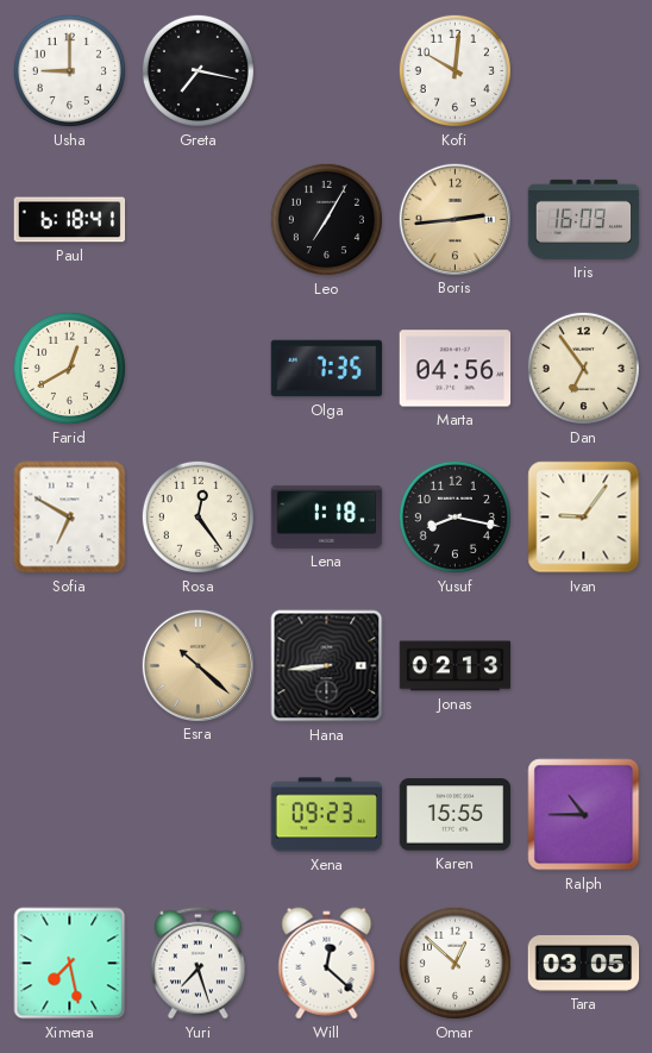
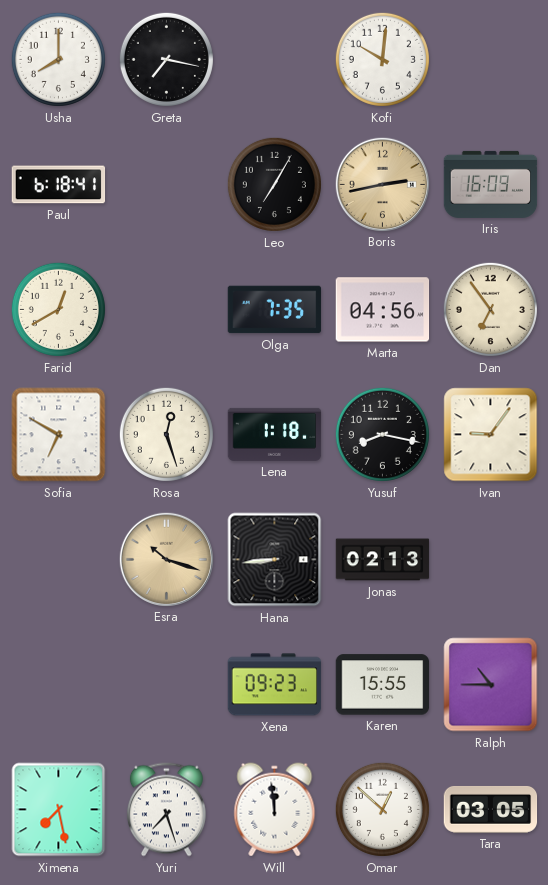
Usha: 9:00 -> 8:00
Boris: 2:44 -> 2:43
Rosa: 12:24 -> 12:27
Esra: 10:22 -> 10:18
Will: 12:22 -> 11:59
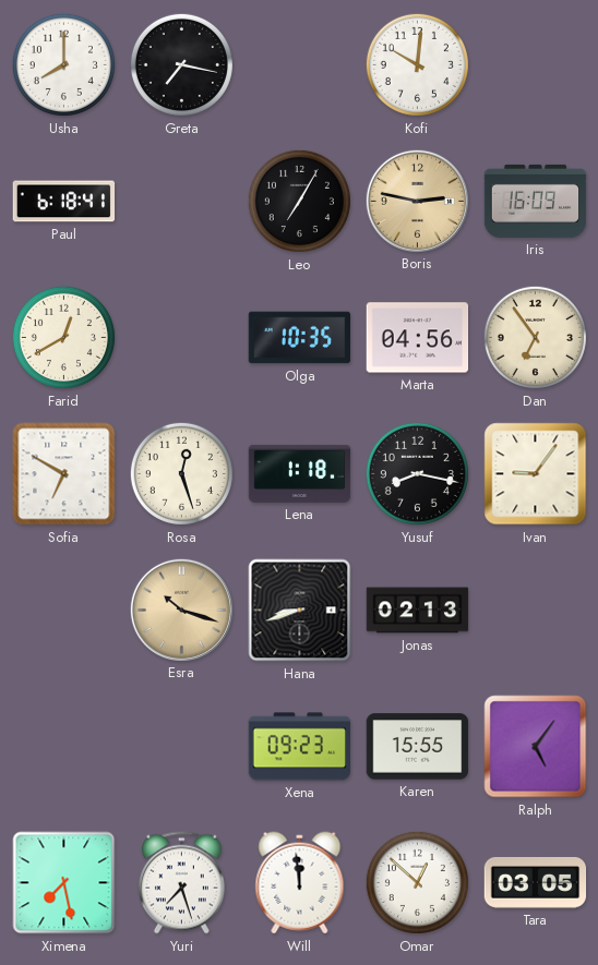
Boris: 2:43 -> 2:47
Olga: 7:35 -> 10:35
Hana: 8:44 -> 8:42
Ralph: 10:45 -> 5:06
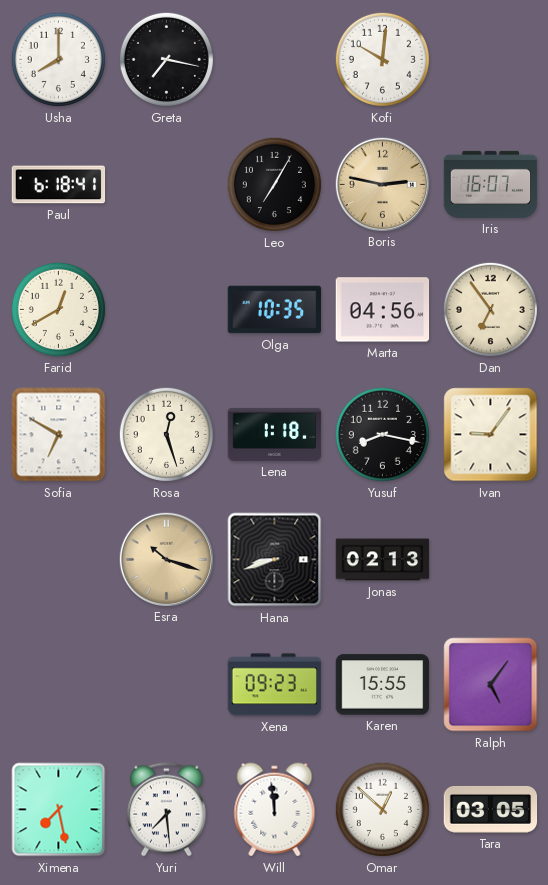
Iris: 16:09 -> 16:07
Yuri: 7:27 -> 7:29
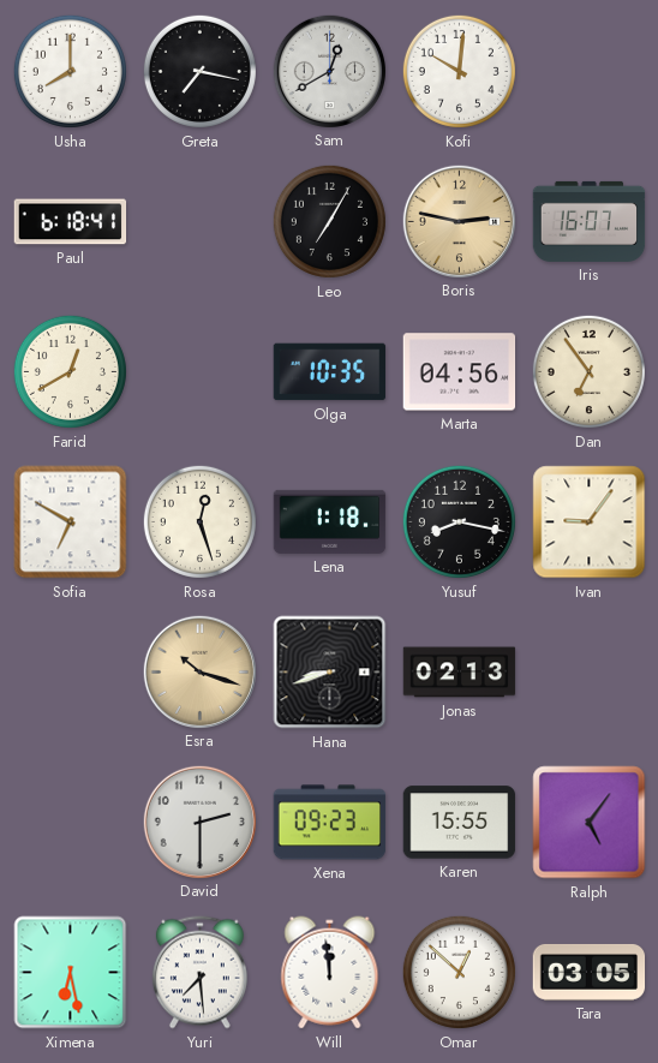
Sam: none -> 12:40
David: none -> 2:30
Ximena: 7:28 -> 6:28
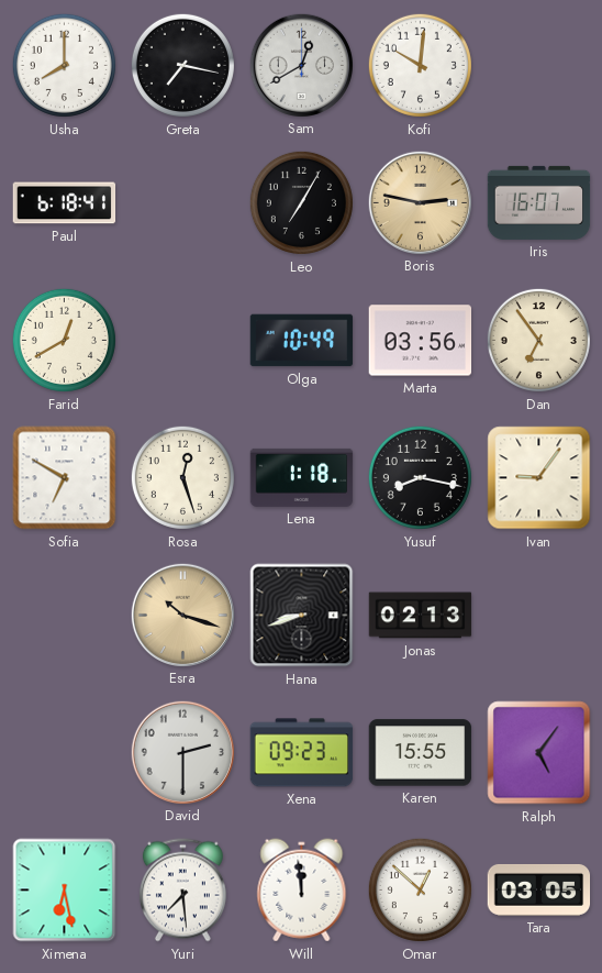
Olga: 10:35 -> 10:49
Marta: 04:56 -> 03:56
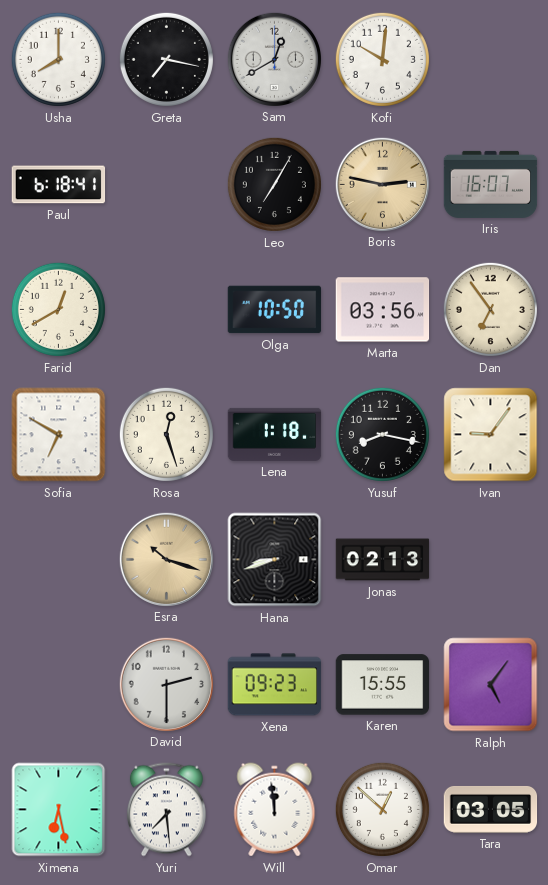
Olga: 10:49 -> 10:50
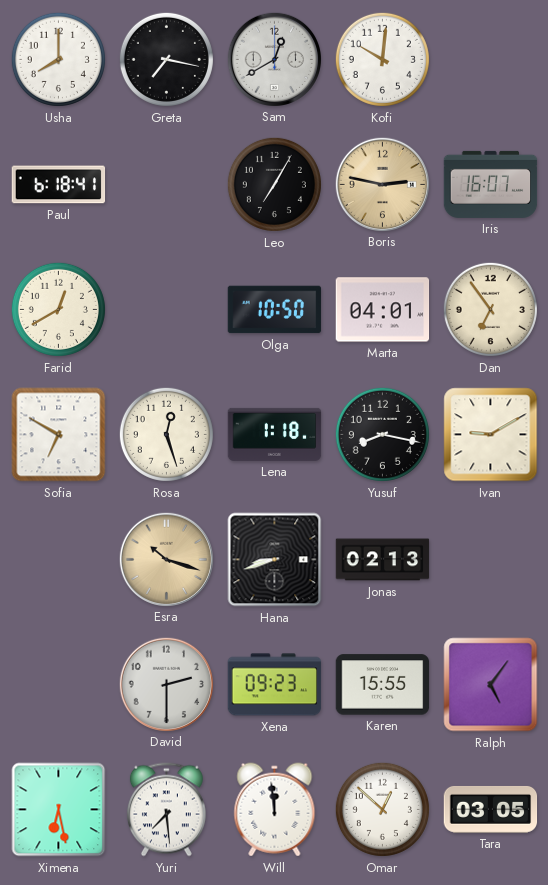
Marta: 03:56 -> 04:01
Ivan: 9:06 -> 9:10
